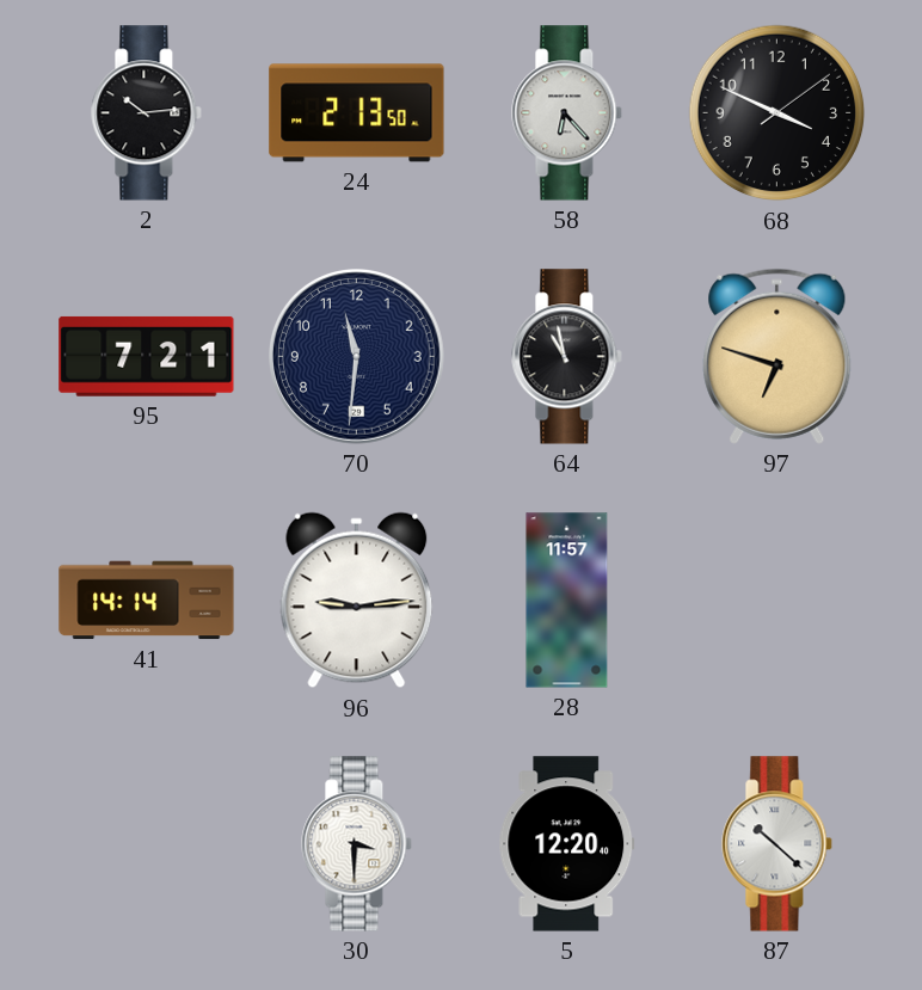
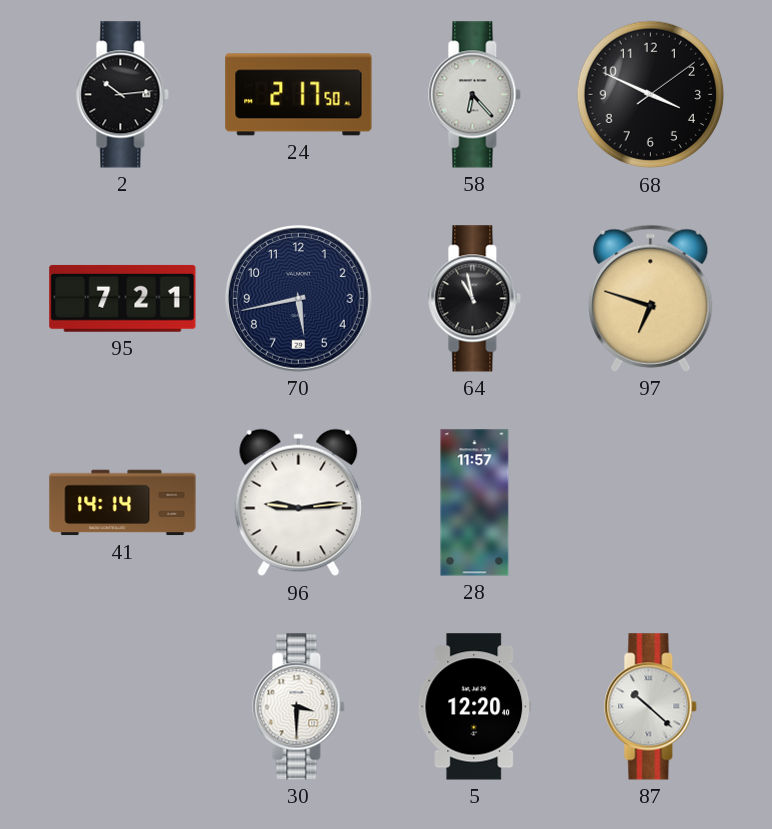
24: 2:13 -> 2:17
70: 11:31 -> 5:43
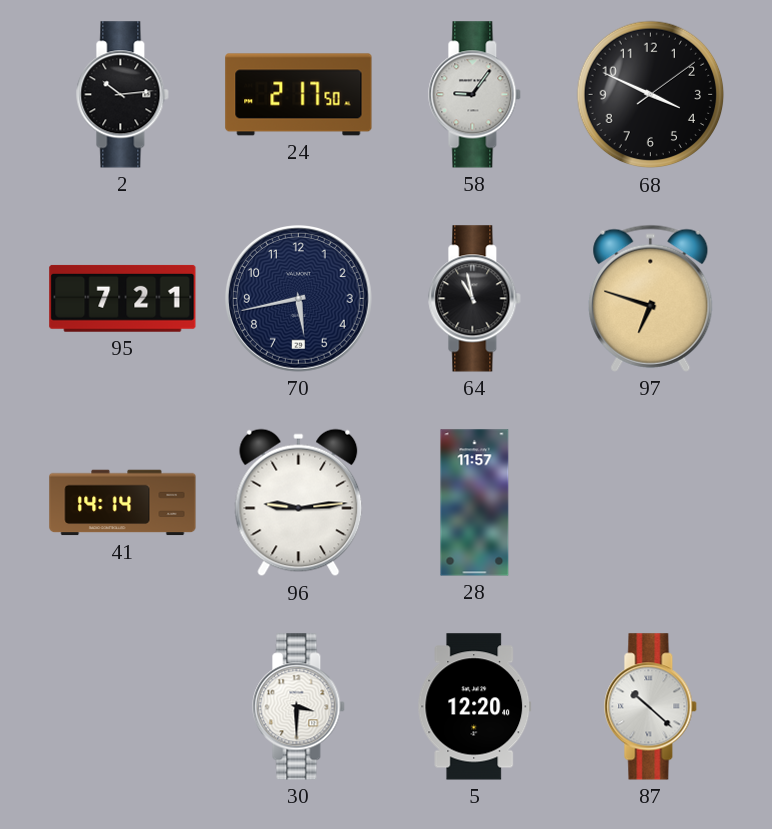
58: 6:23 -> 9:06
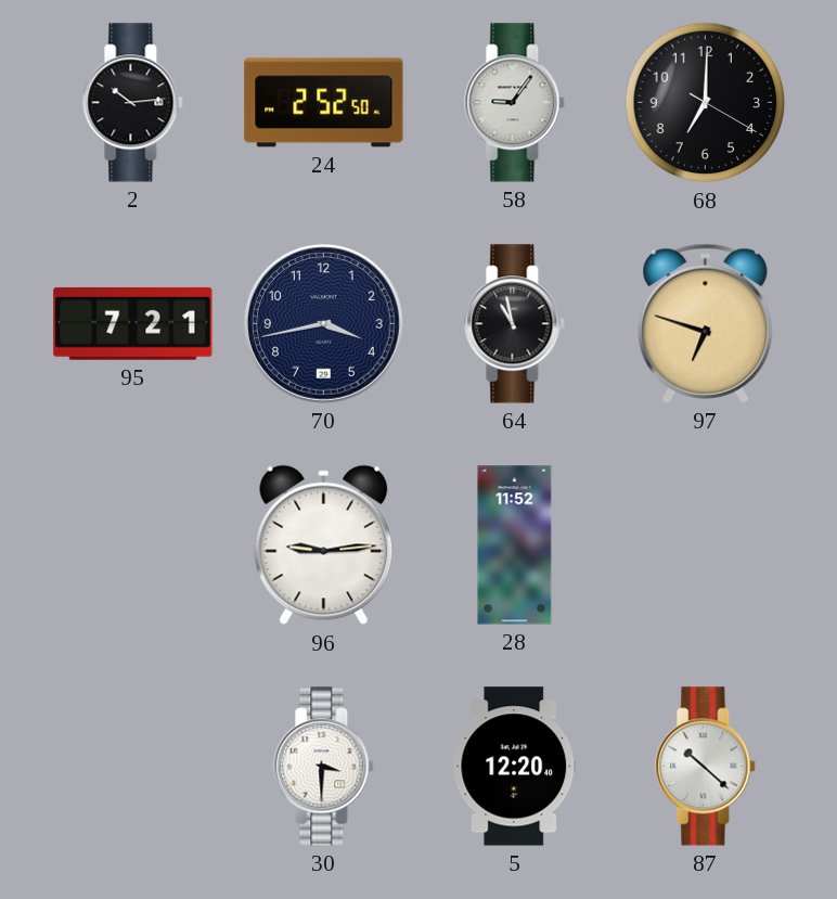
24: 2:17 -> 2:52
68: 3:49 -> 7:00
70: 5:43 -> 3:43
41: 14:14 -> none
28: 11:57 -> 11:52
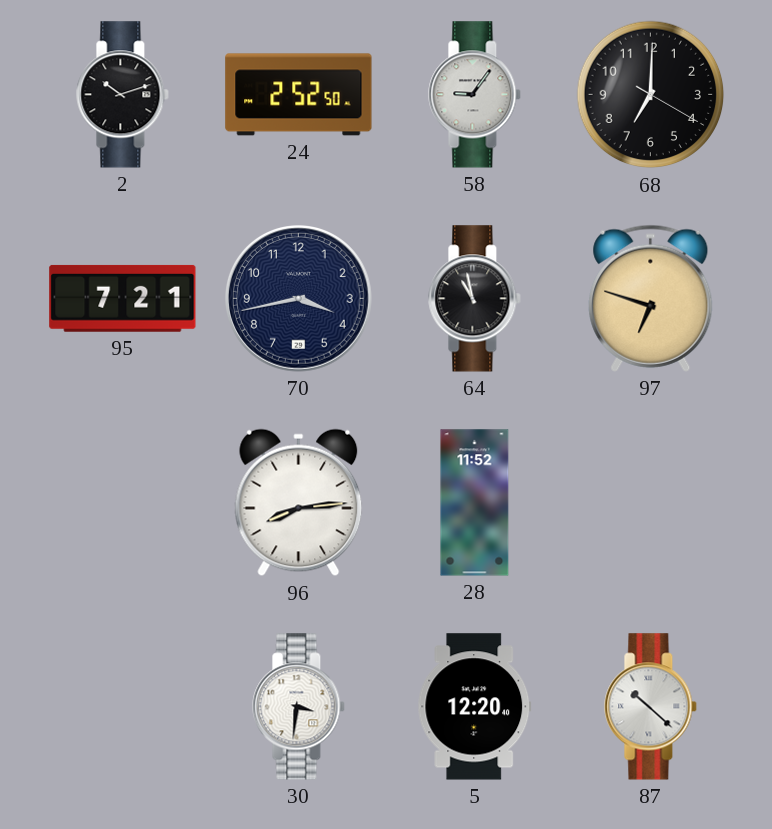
2: 10:14 -> 10:12
96: 9:14 -> 8:14
30: 3:30 -> 3:31
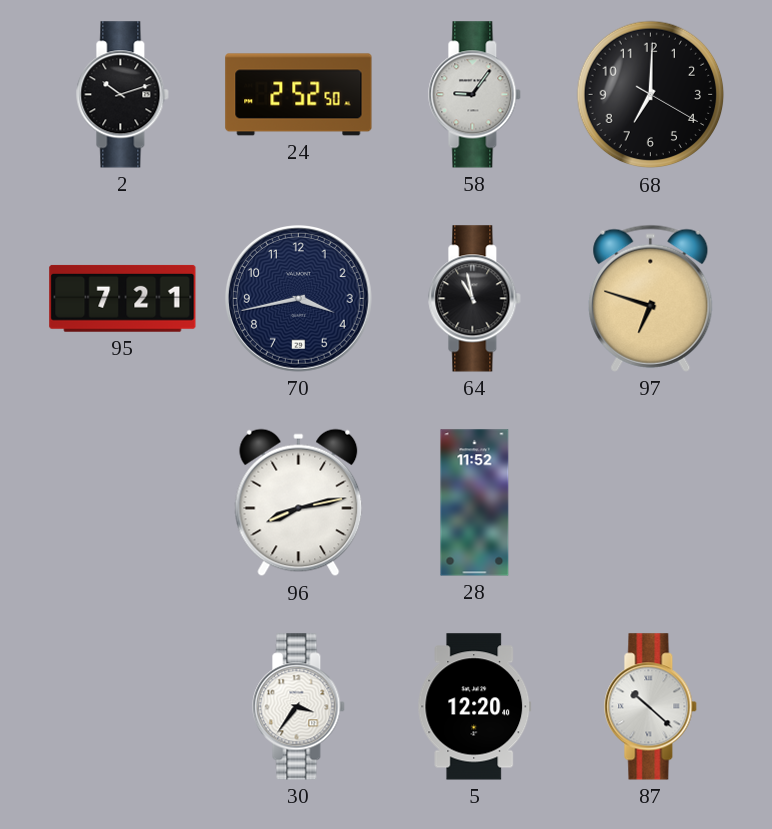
96: 8:14 -> 8:13
30: 3:31 -> 3:36
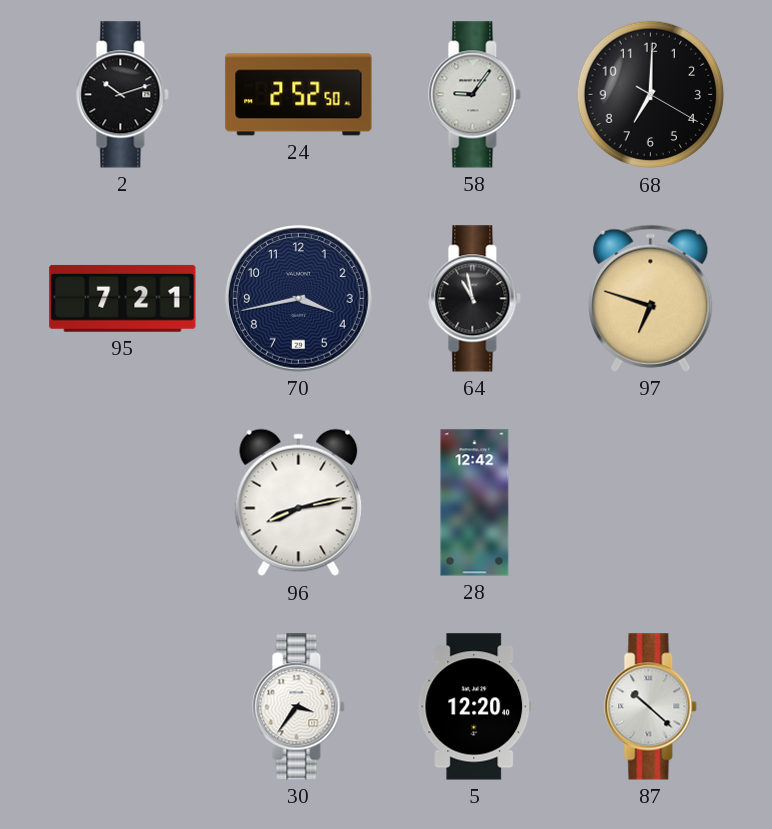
28: 11:52 -> 12:42
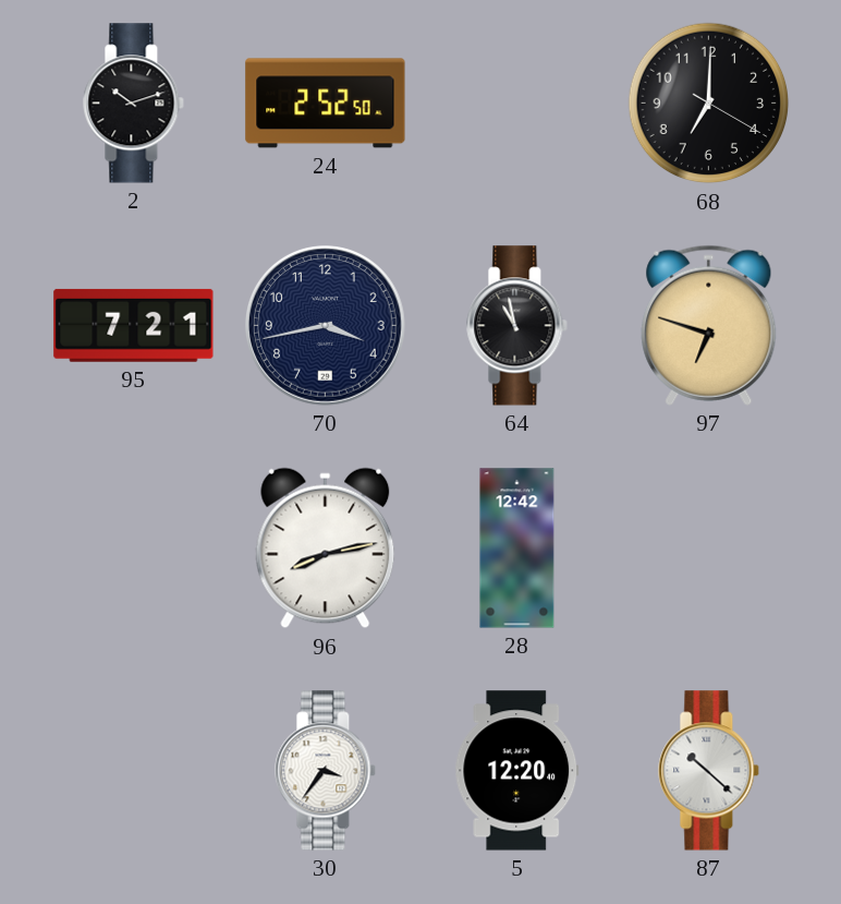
58: 9:06 -> none
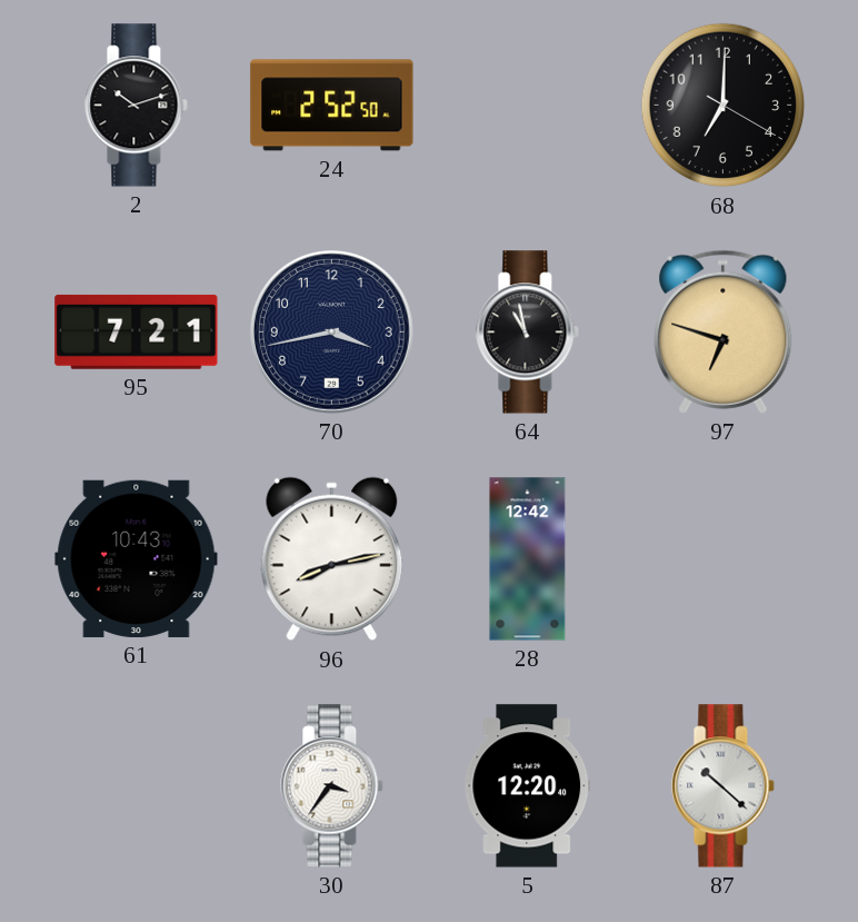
61: none -> 10:43
